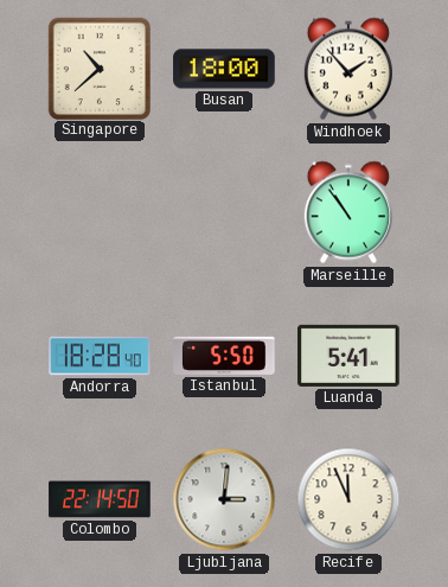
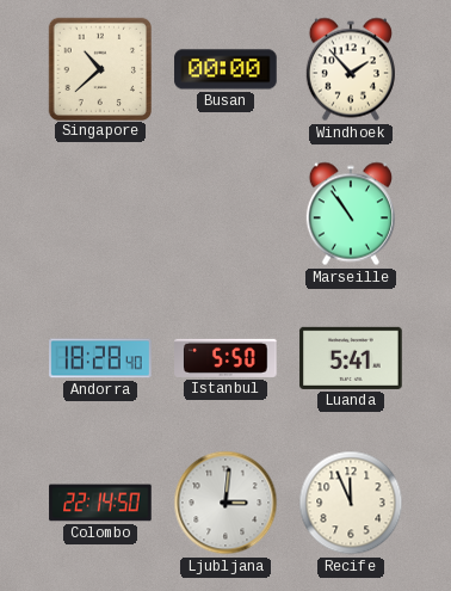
Busan: 18:00 -> 00:00
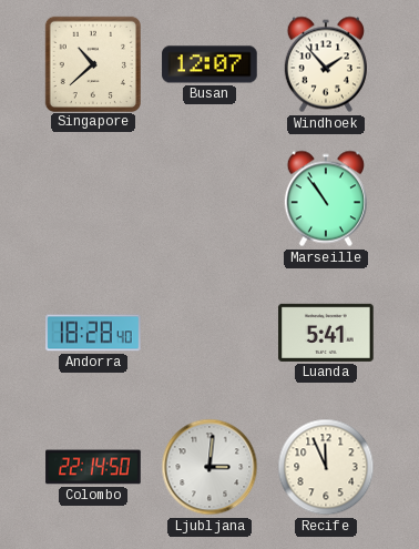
Busan: 00:00 -> 12:07
Istanbul: 5:50 -> none
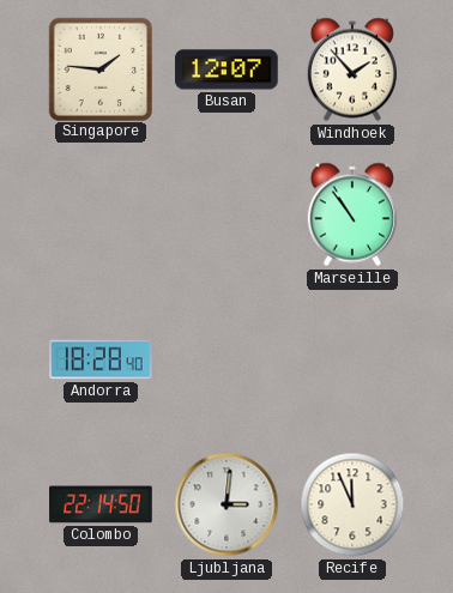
Singapore: 10:38 -> 1:46
Luanda: 5:41 -> none
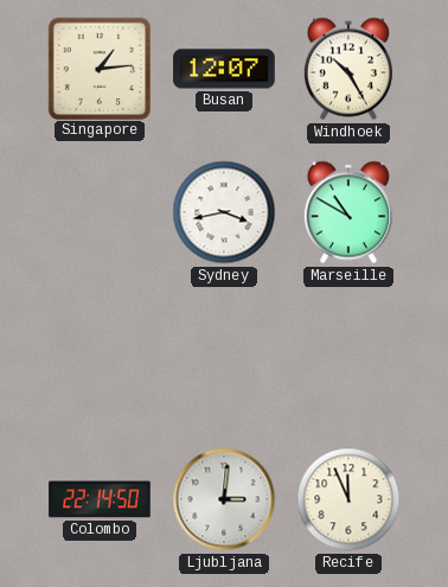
Singapore: 1:46 -> 1:14
Windhoek: 1:53 -> 10:25
Sydney: none -> 3:43
Marseille: 10:54 -> 10:50
Andorra: 18:28 -> none
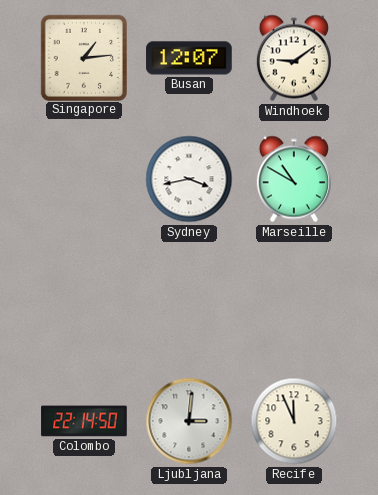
Windhoek: 10:25 -> 9:09
